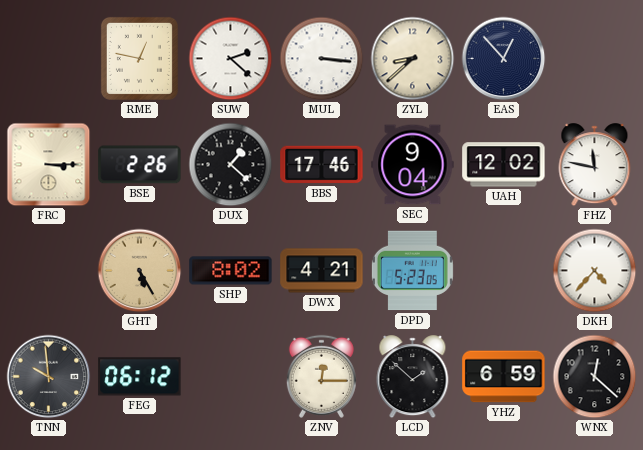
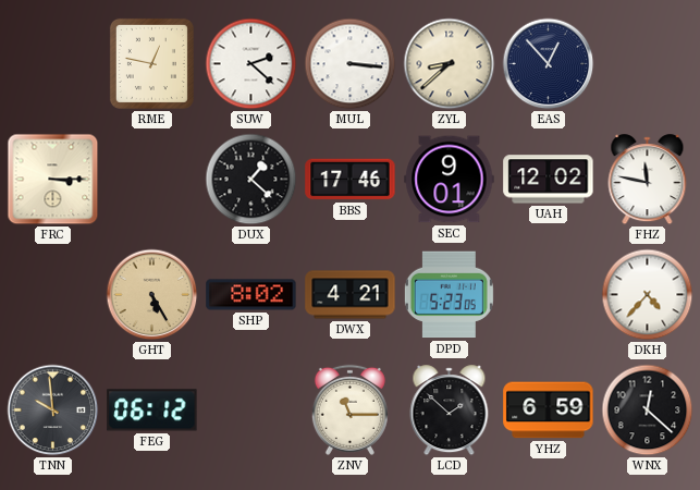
BSE: 2:26 -> none
SEC: 9:04 -> 9:01
ZNV: 12:15 -> 11:15
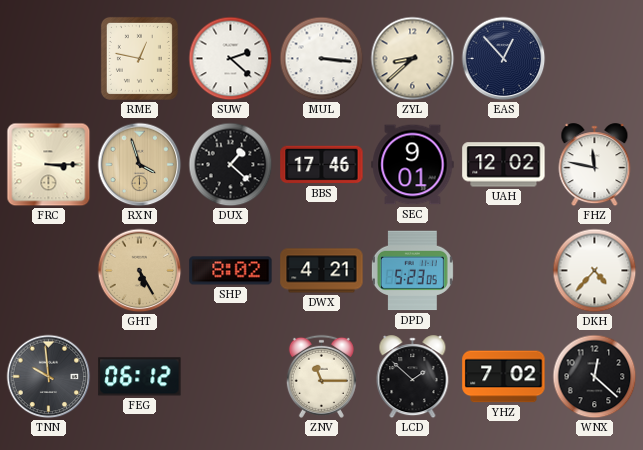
RXN: none -> 3:57
YHZ: 6:59 -> 7:02
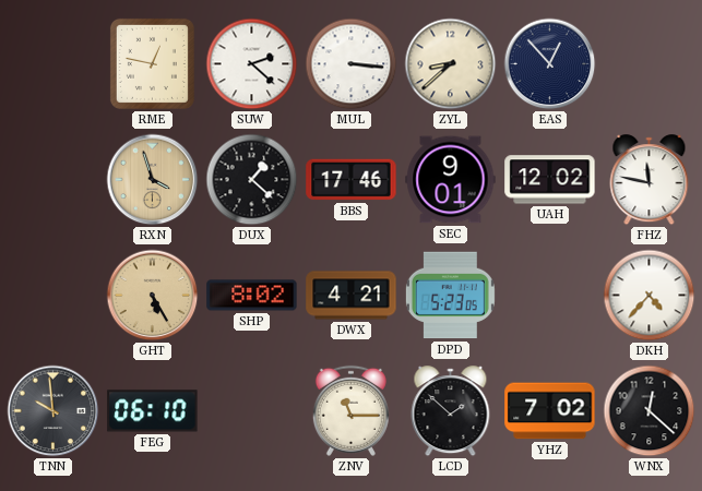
FRC: 3:15 -> none
FEG: 06:12 -> 06:10
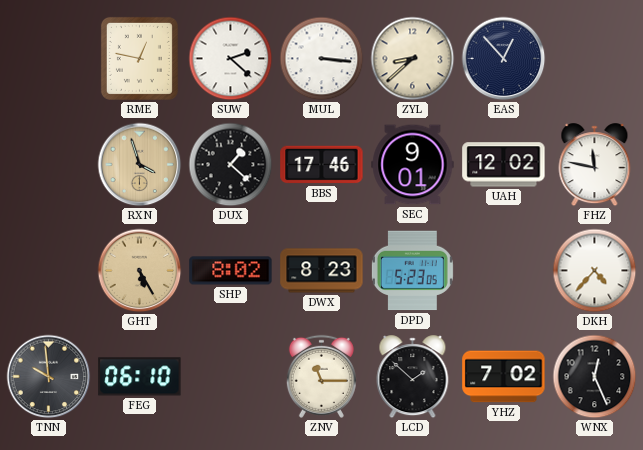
DWX: 4:21 -> 8:23
WNX: 12:22 -> 12:26
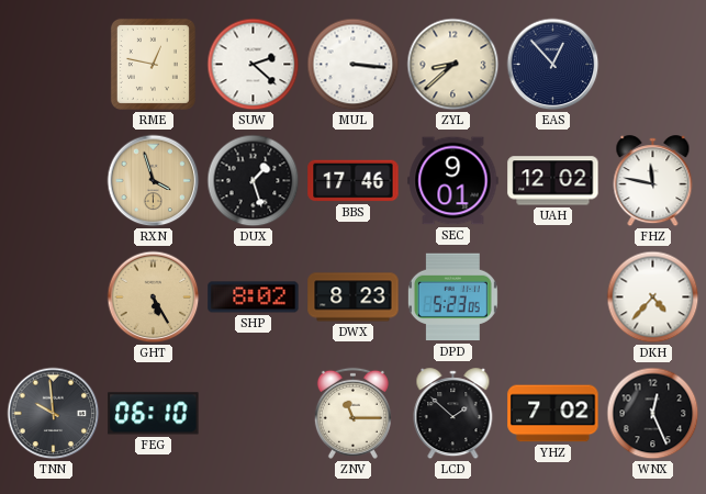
DUX: 1:22 -> 1:27
